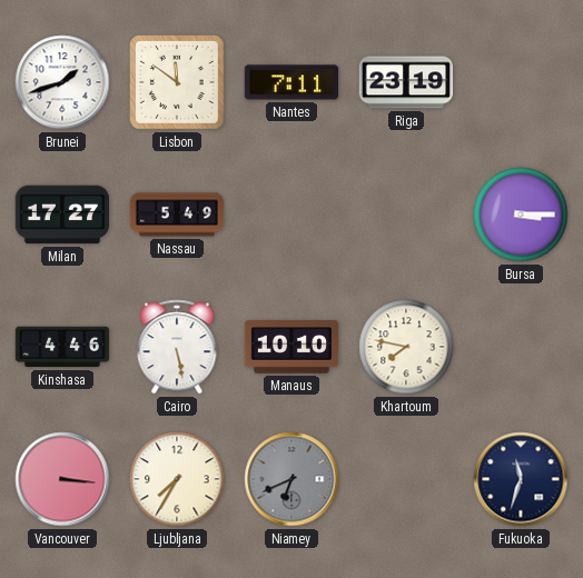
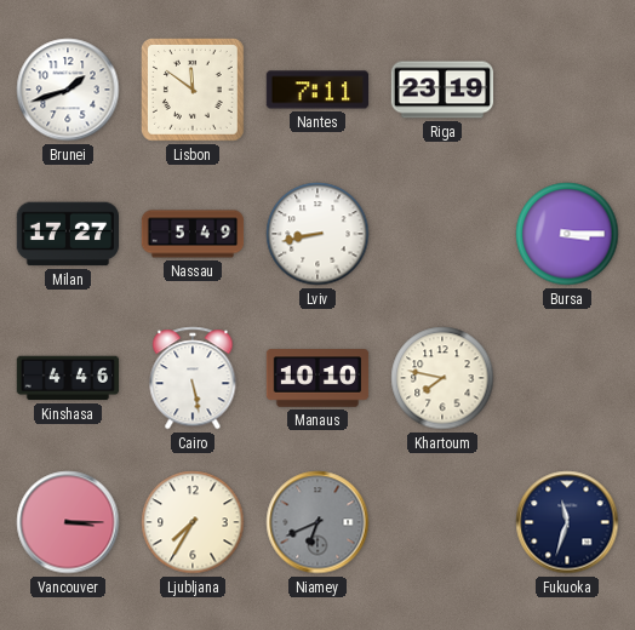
Lviv: none -> 8:43
Vancouver: 3:16 -> 3:15
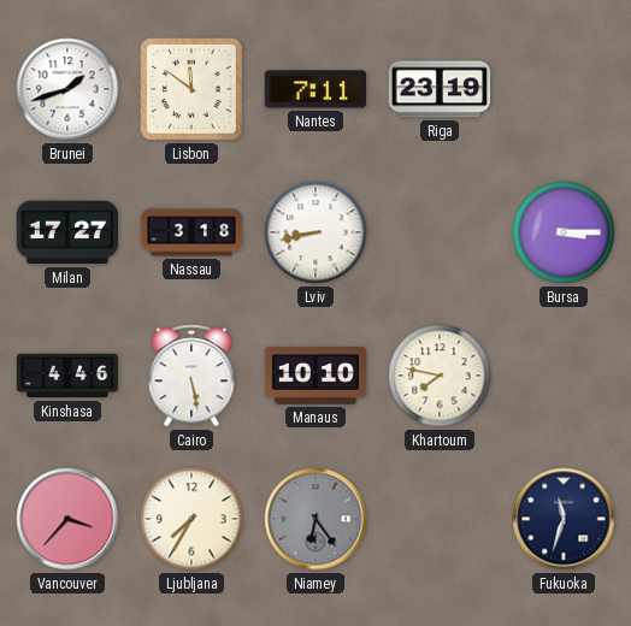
Nassau: 5:49 -> 3:18
Vancouver: 3:15 -> 3:37
Niamey: 6:41 -> 6:24
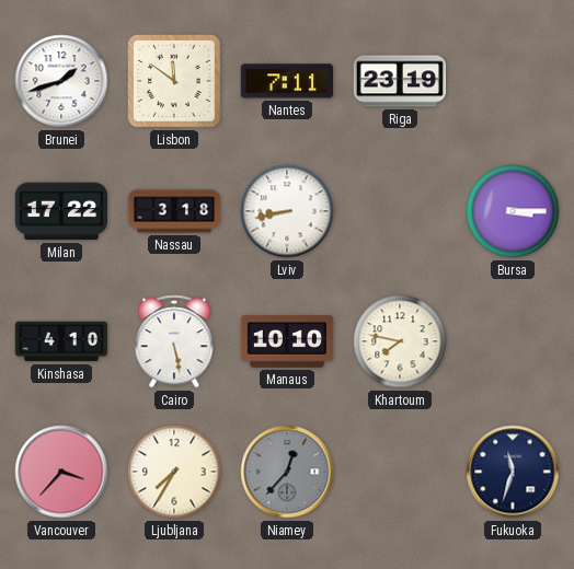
Milan: 17:27 -> 17:22
Kinshasa: 4:46 -> 4:10
Niamey: 6:24 -> 12:37
